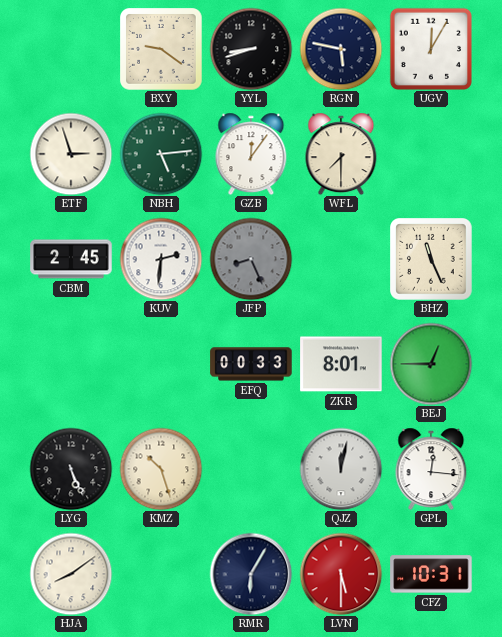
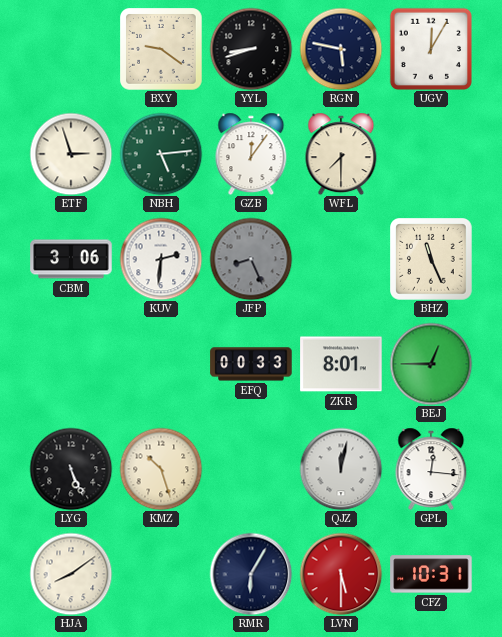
CBM: 2:45 -> 3:06
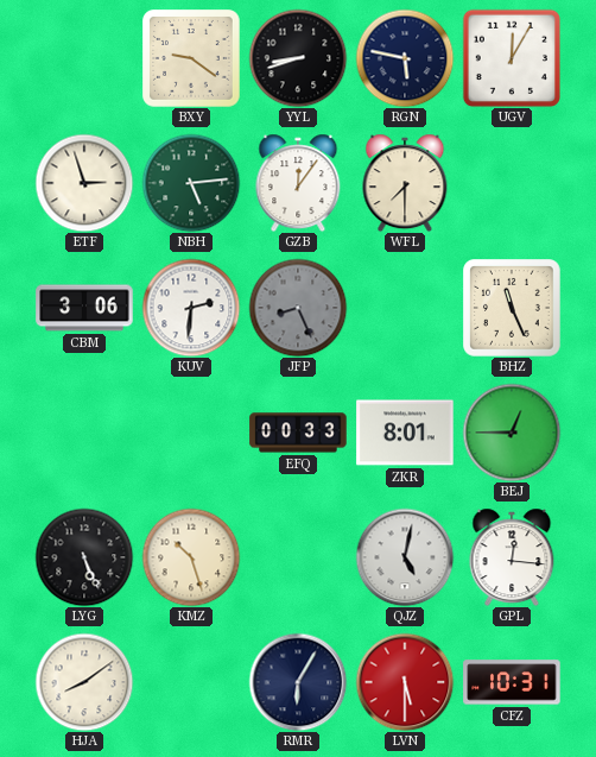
QJZ: 12:02 -> 5:02
